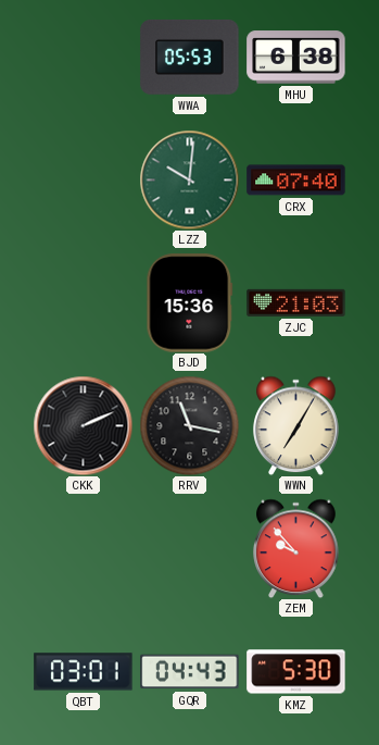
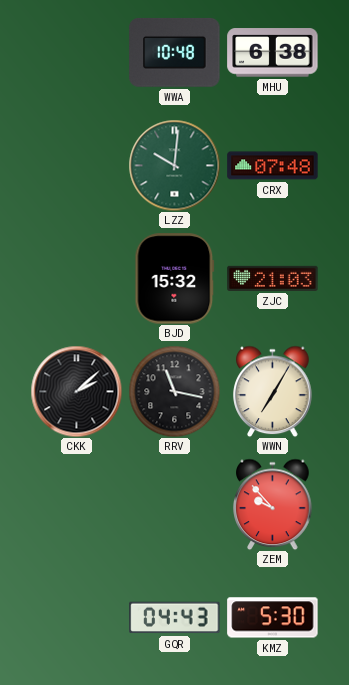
WWA: 05:53 -> 10:48
CRX: 07:40 -> 07:48
BJD: 15:36 -> 15:32
CKK: 2:11 -> 2:08
QBT: 03:01 -> none
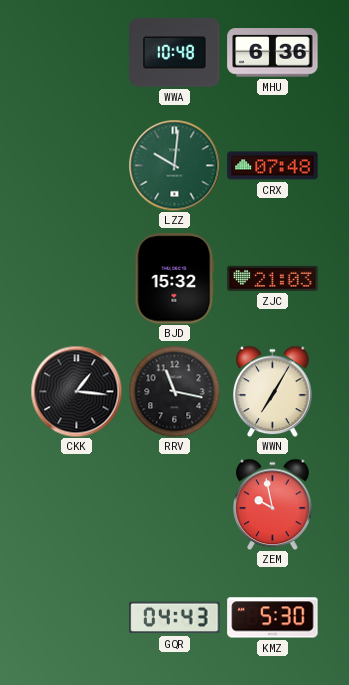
MHU: 6:38 -> 6:36
CKK: 2:08 -> 1:16
ZEM: 9:53 -> 9:58
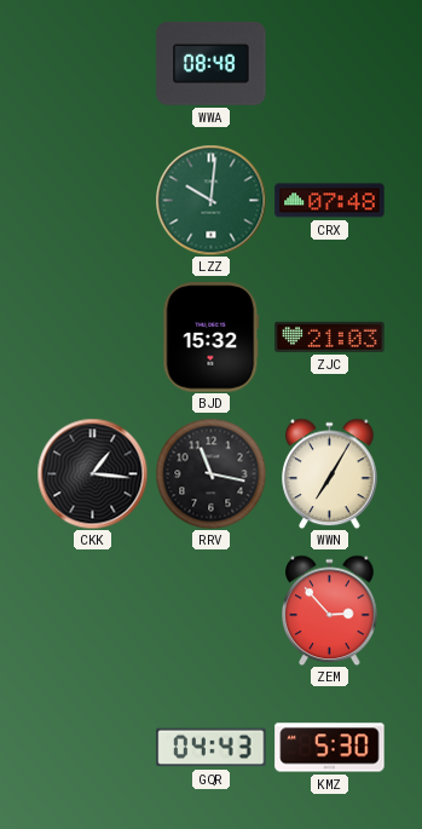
WWA: 10:48 -> 08:48
MHU: 6:36 -> none
ZEM: 9:58 -> 2:53
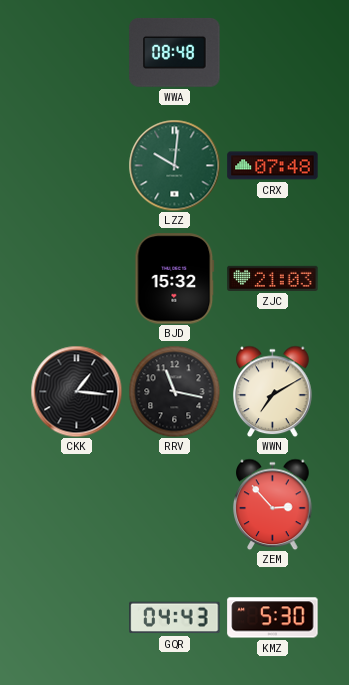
WWN: 7:05 -> 7:10
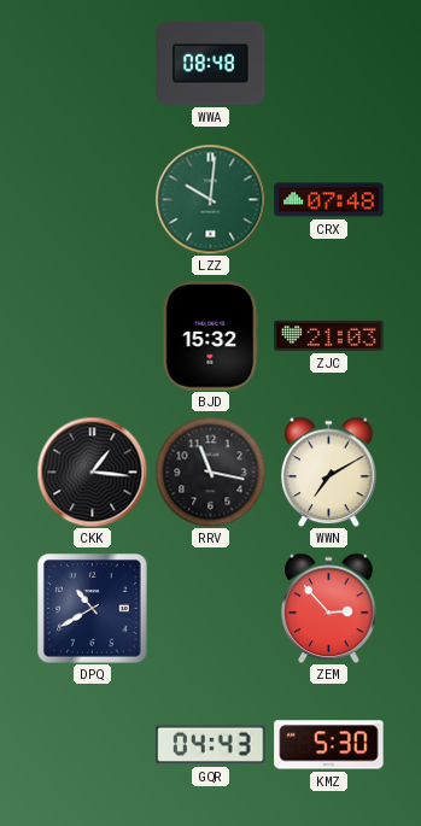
DPQ: none -> 10:40
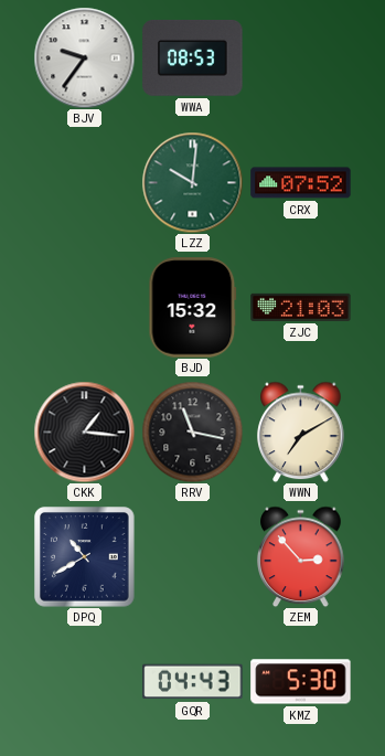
BJV: none -> 9:36
WWA: 08:48 -> 08:53
CRX: 07:48 -> 07:52
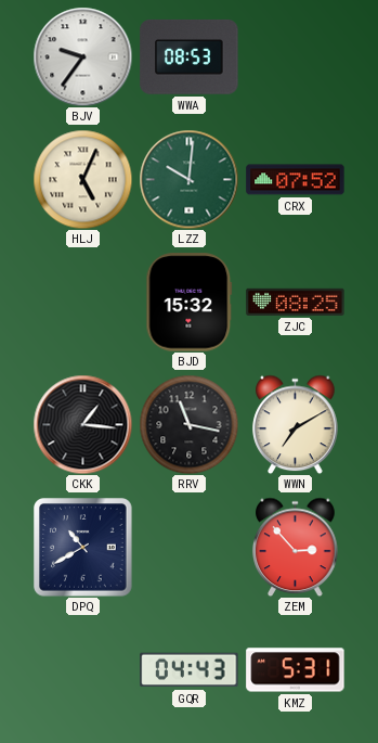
HLJ: none -> 5:04
ZJC: 21:03 -> 08:25
KMZ: 5:30 -> 5:31
